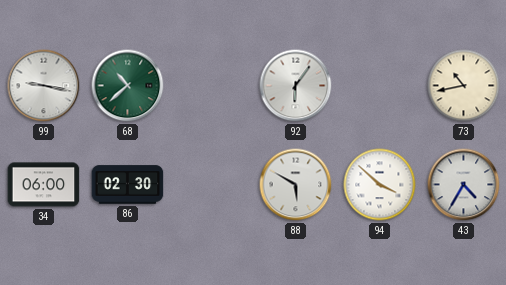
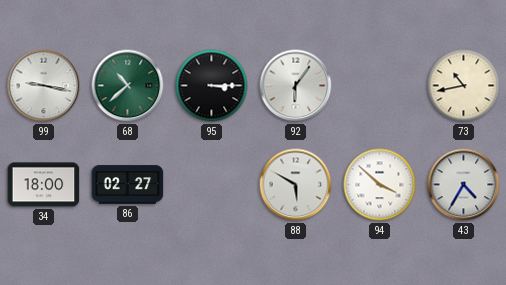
95: none -> 3:15
34: 06:00 -> 18:00
86: 02:30 -> 02:27
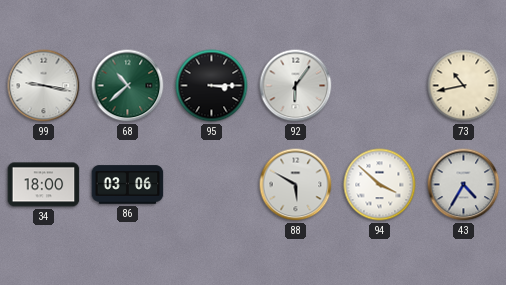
86: 02:27 -> 03:06
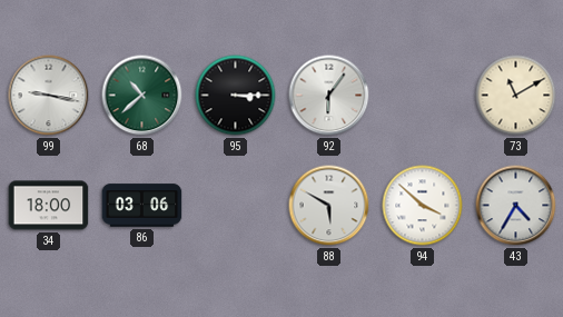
73: 10:43 -> 11:10
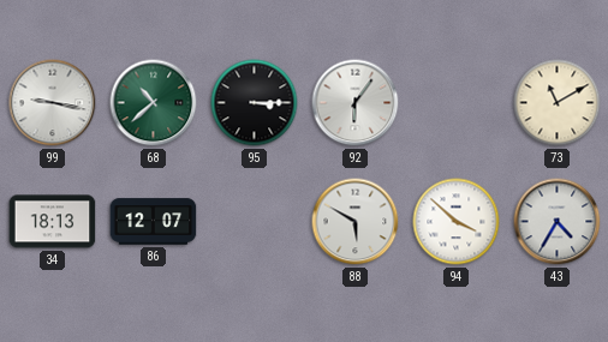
34: 18:00 -> 18:13
86: 03:06 -> 12:07
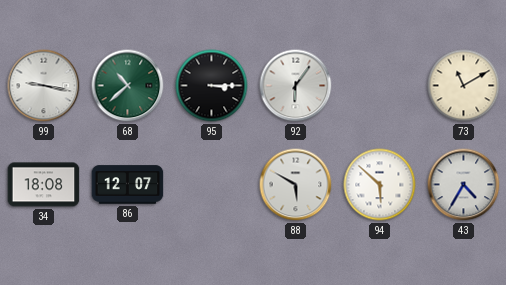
34: 18:13 -> 18:08
94: 3:52 -> 5:52
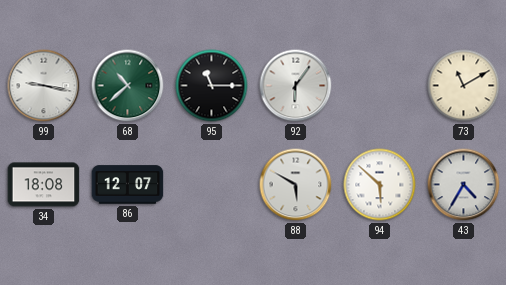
95: 3:15 -> 11:15
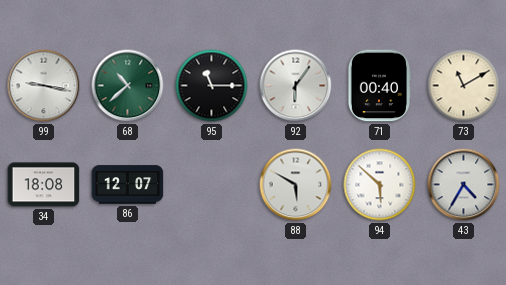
71: none -> 00:40
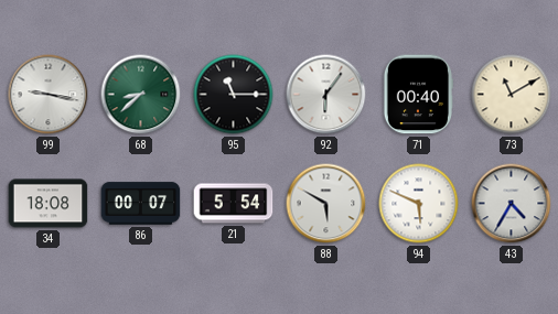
68: 10:38 -> 8:38
86: 12:07 -> 00:07
21: none -> 5:54
94: 5:52 -> 5:49
